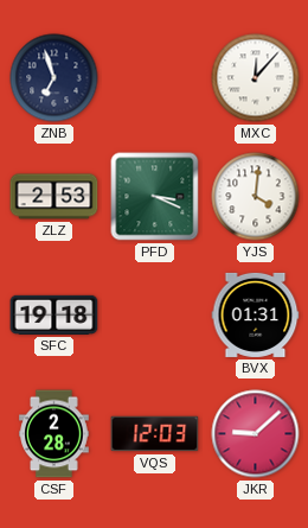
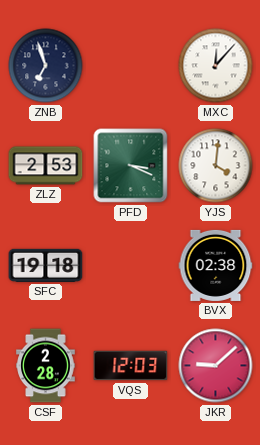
BVX: 01:31 -> 02:38
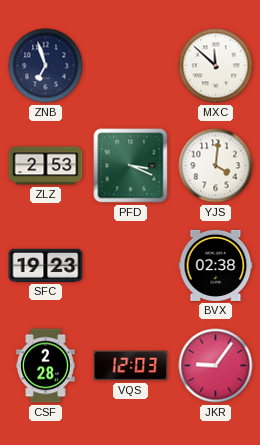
MXC: 12:07 -> 11:52
SFC: 19:18 -> 19:23
JKR: 9:08 -> 9:06
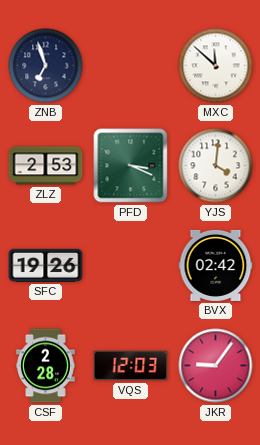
SFC: 19:23 -> 19:26
BVX: 02:38 -> 02:42
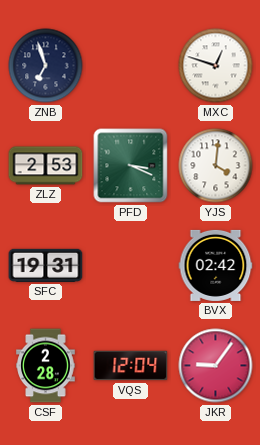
MXC: 11:52 -> 12:48
SFC: 19:26 -> 19:31
VQS: 12:03 -> 12:04
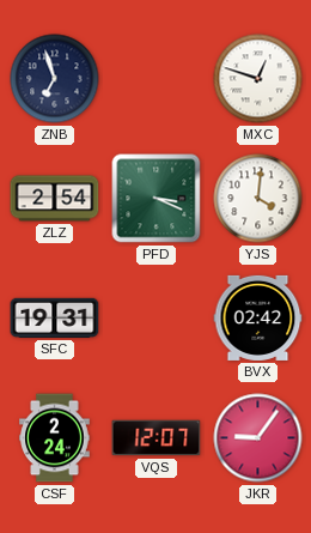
ZLZ: 2:53 -> 2:54
CSF: 2:28 -> 2:24
VQS: 12:04 -> 12:07
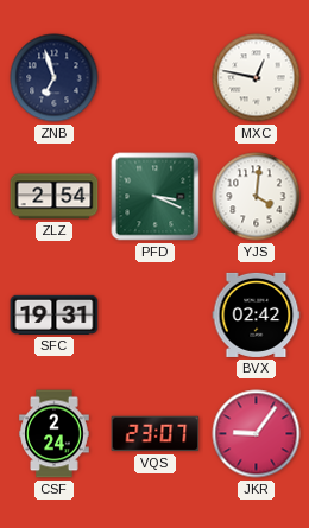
MXC: 12:48 -> 12:47
VQS: 12:07 -> 23:07
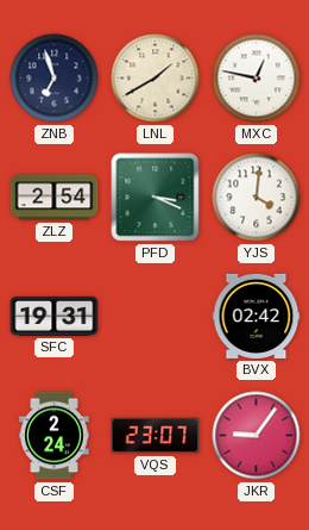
LNL: none -> 1:40
